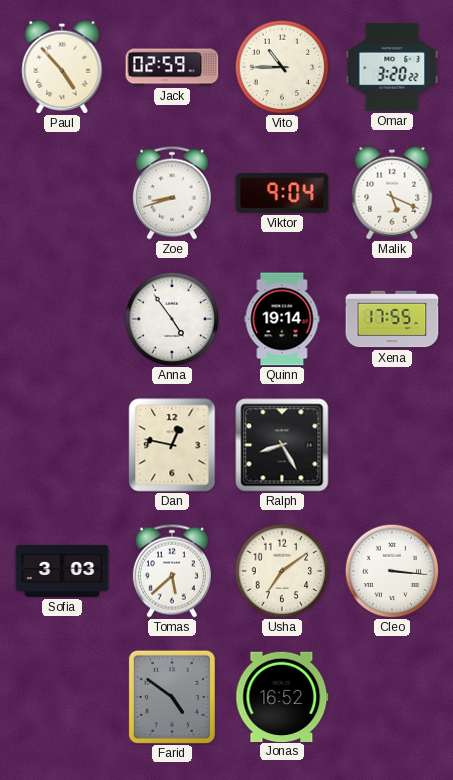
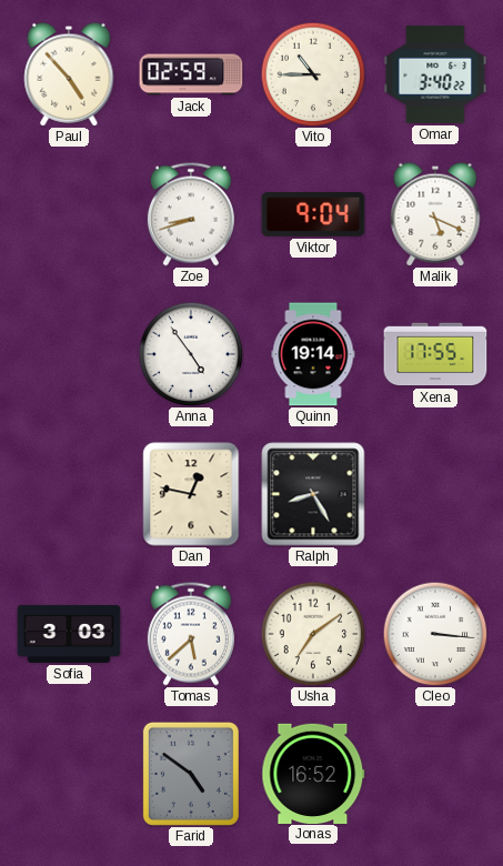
Omar: 3:20 -> 3:40
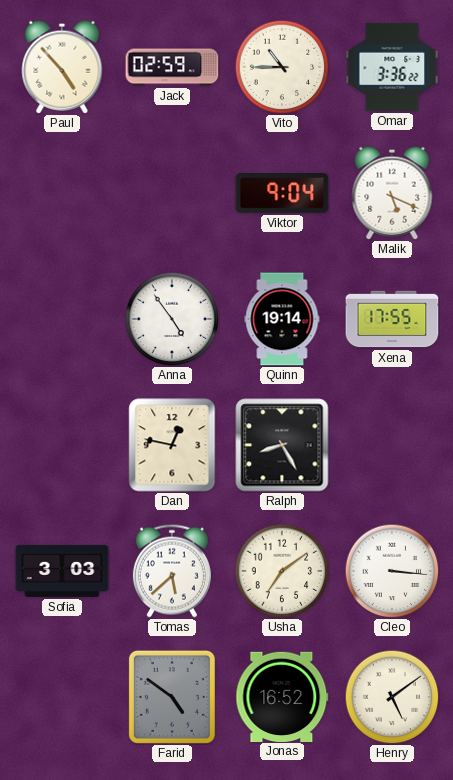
Omar: 3:40 -> 3:36
Zoe: 8:42 -> none
Henry: none -> 5:09
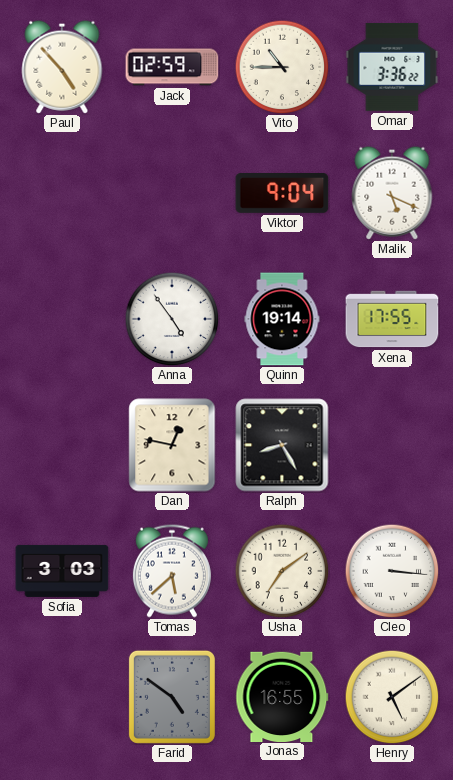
Jonas: 16:52 -> 16:55
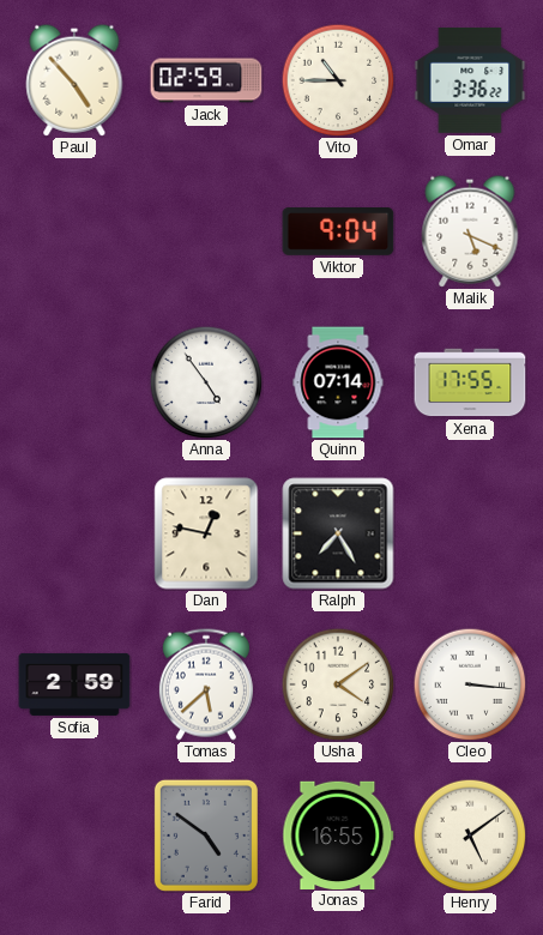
Quinn: 19:14 -> 07:14
Ralph: 8:25 -> 7:25
Sofia: 3:03 -> 2:59
Usha: 7:09 -> 4:09
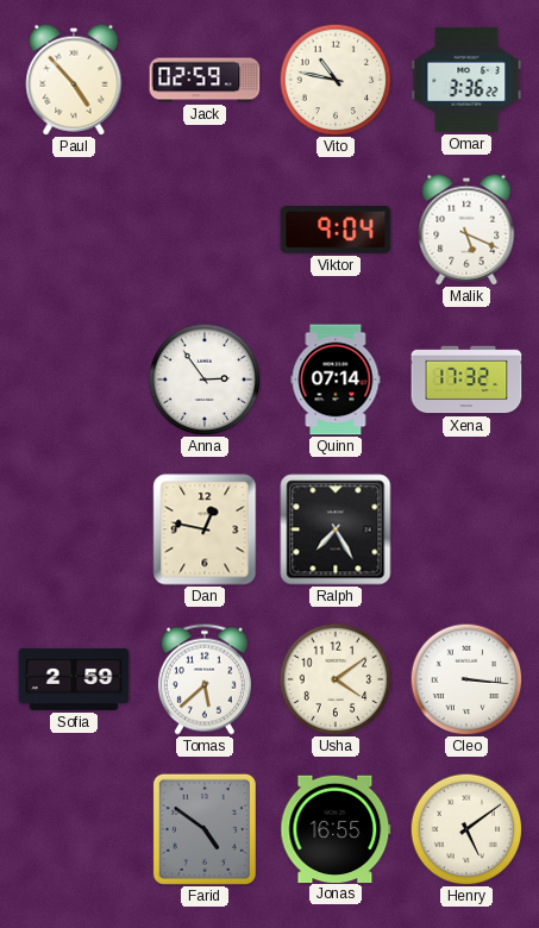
Vito: 10:45 -> 10:47
Anna: 4:54 -> 2:54
Xena: 17:55 -> 17:32
